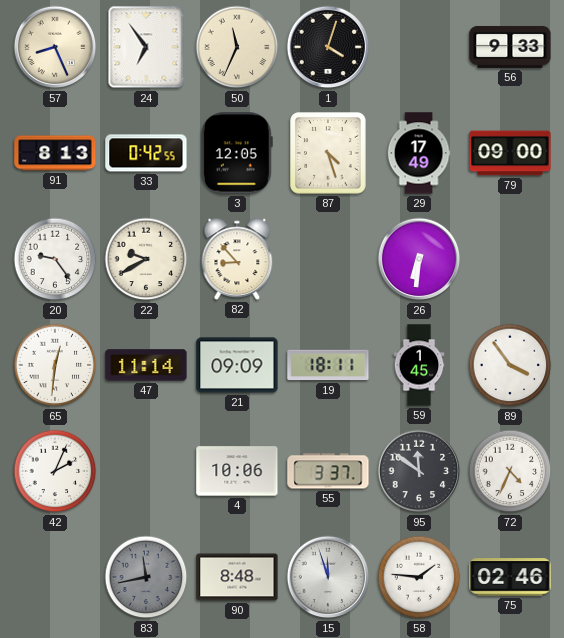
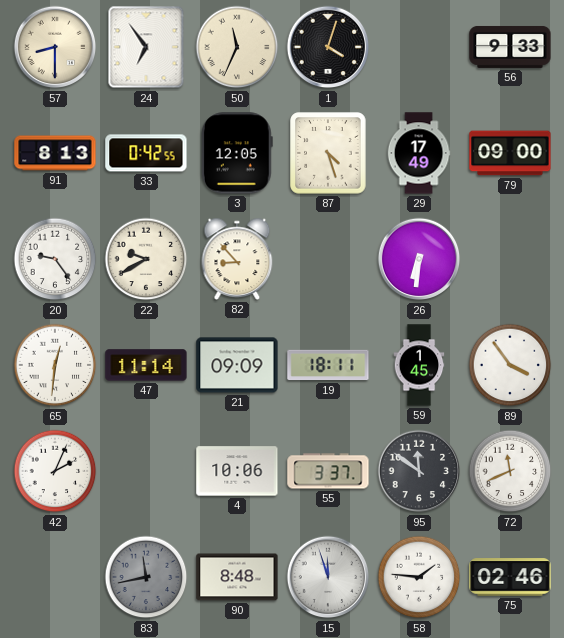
57: 8:26 -> 8:30
72: 4:34 -> 11:41
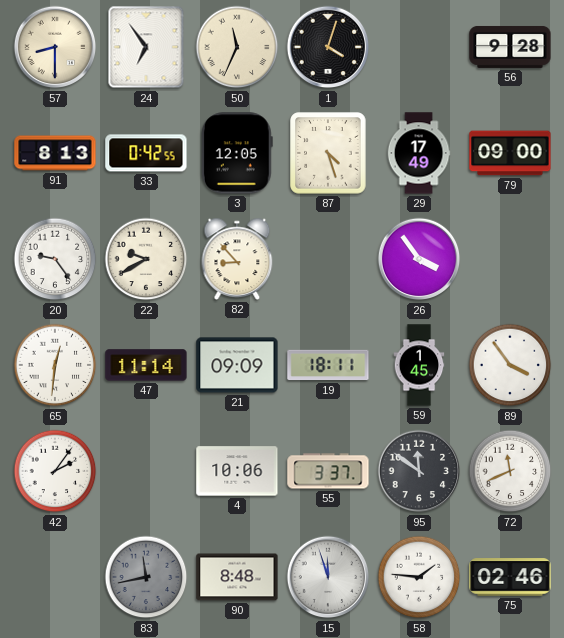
56: 9:33 -> 9:28
26: 6:31 -> 3:54
42: 2:04 -> 2:06
